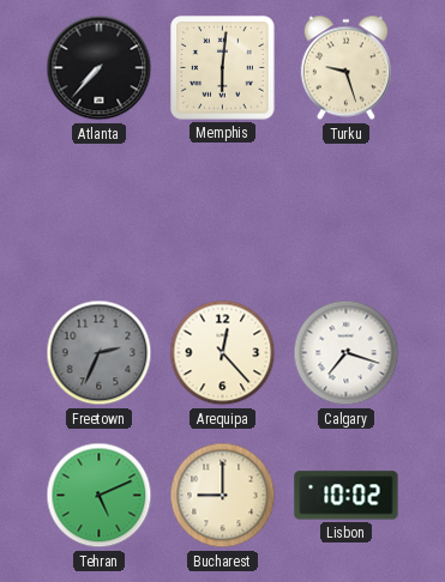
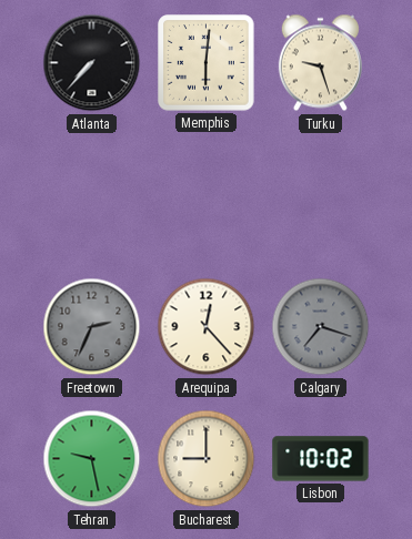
Calgary dial: white -> grey
Tehran: 5:11 -> 9:28
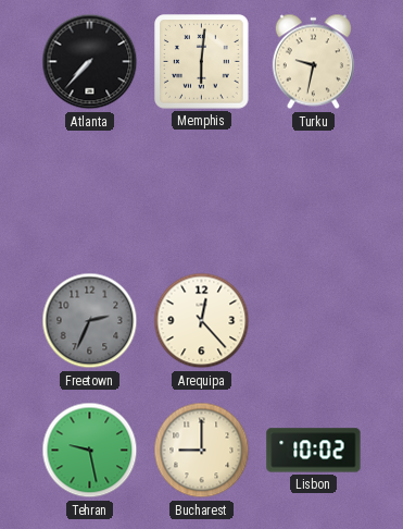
Turku: 9:27 -> 9:32
Calgary: 7:18 -> none
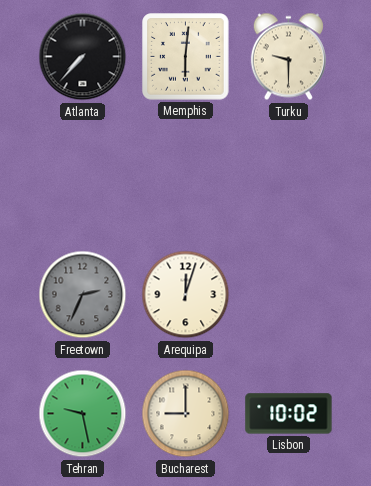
Turku: 9:32 -> 9:30
Arequipa: 12:23 -> 12:03
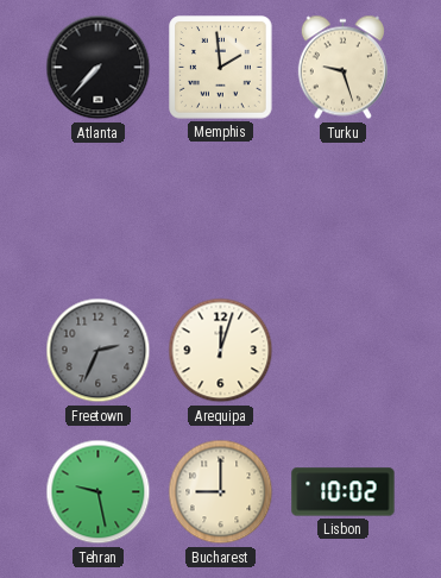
Memphis: 6:01 -> 1:59
Turku: 9:30 -> 9:27
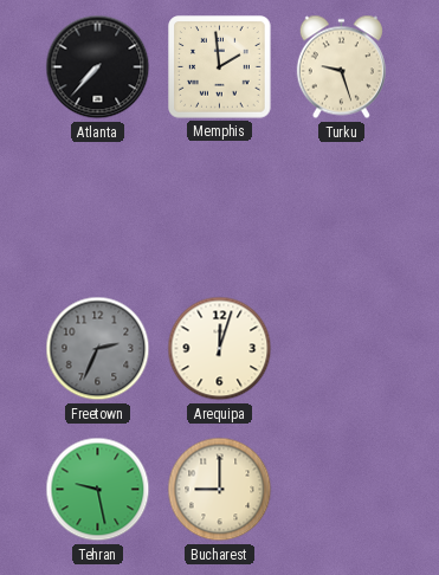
Lisbon: 10:02 -> none
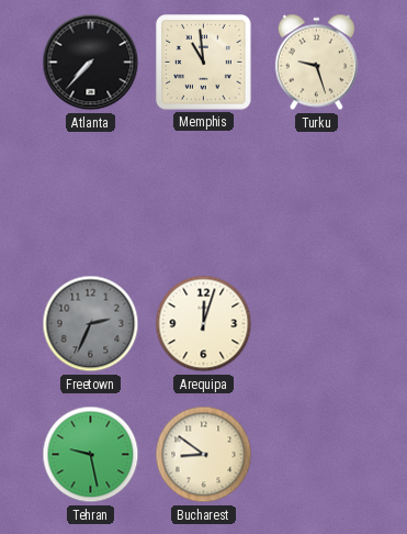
Memphis: 1:59 -> 10:59
Bucharest: 9:00 -> 8:51
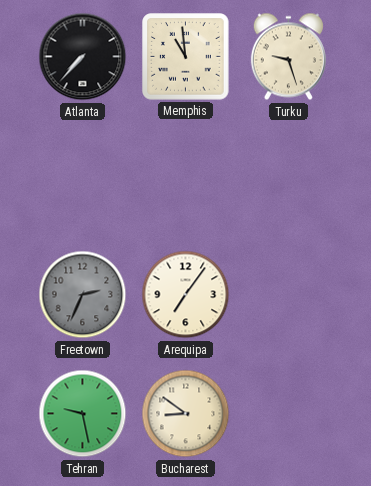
Arequipa: 12:03 -> 7:06
